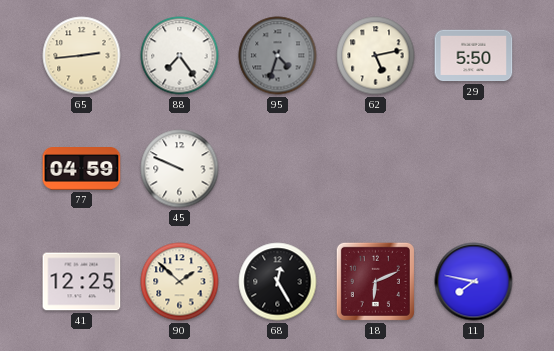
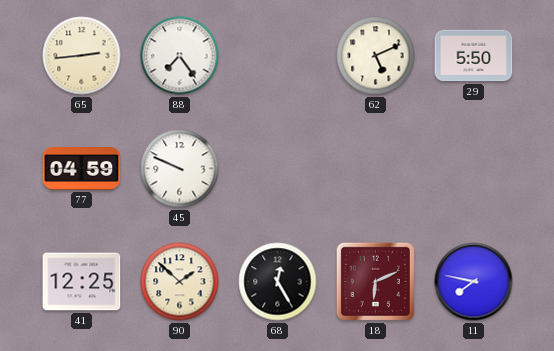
95: 4:33 -> none
62: 5:13 -> 5:11
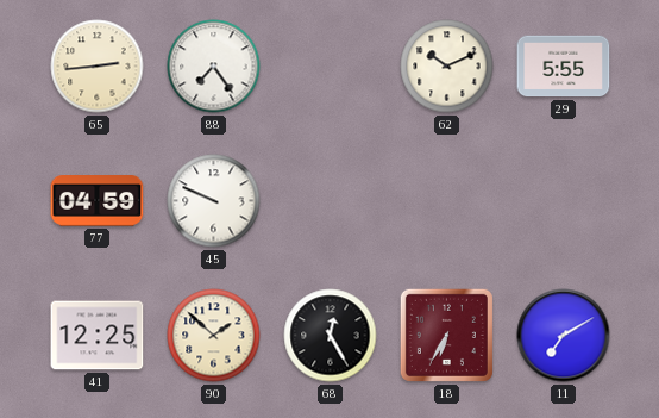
62: 5:11 -> 10:11
29: 5:50 -> 5:55
18: 6:11 -> 6:35
11: 7:47 -> 7:10
